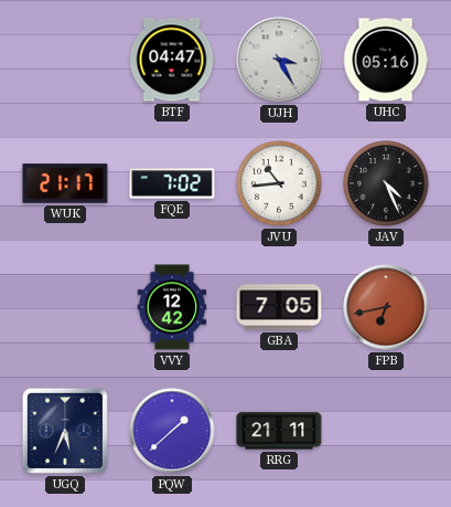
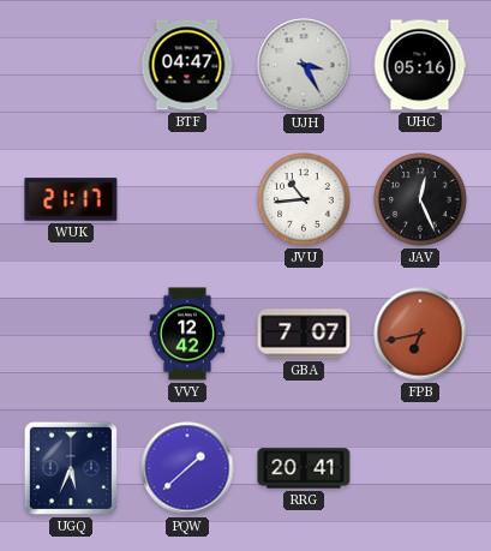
FQE: 7:02 -> none
JAV: 4:26 -> 12:26
GBA: 7:05 -> 7:07
RRG: 21:11 -> 20:41
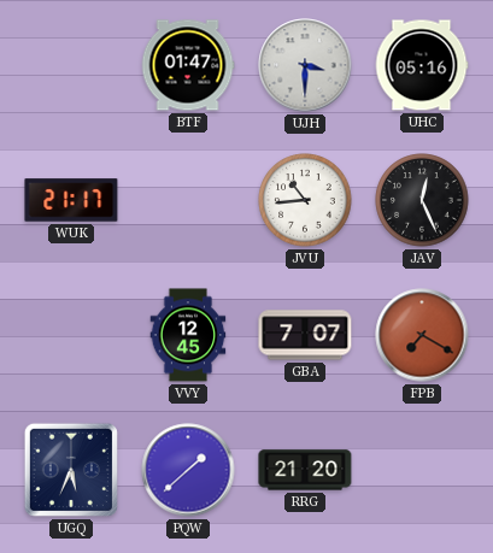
BTF: 04:47 -> 01:47
UJH: 3:25 -> 3:30
VVY: 12:42 -> 12:45
FPB: 6:43 -> 7:20
RRG: 20:41 -> 21:20
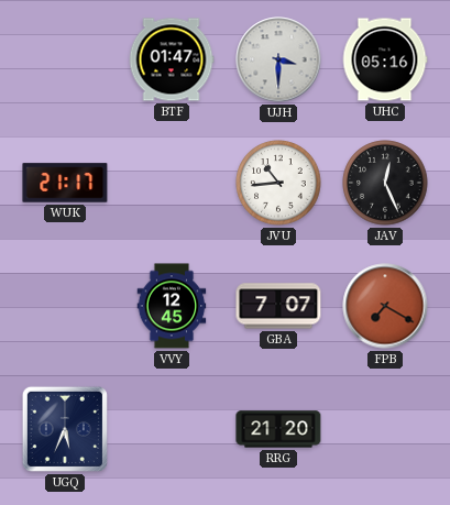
PQW: 1:38 -> none
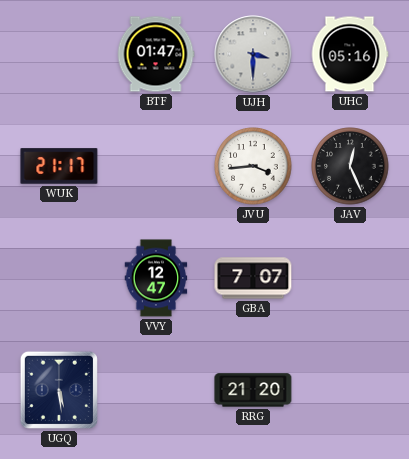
JVU: 10:44 -> 3:44
VVY: 12:45 -> 12:47
FPB: 7:20 -> none
UGQ: 5:34 -> 5:29
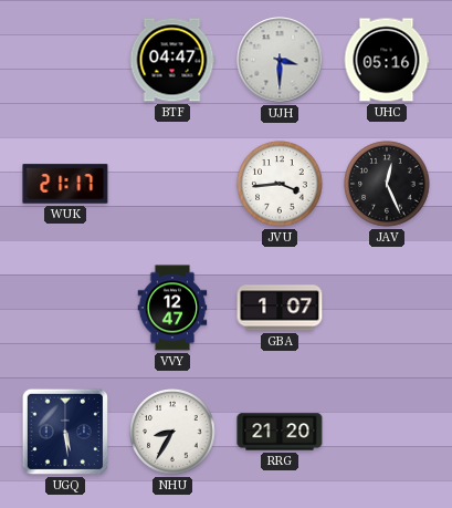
BTF: 01:47 -> 04:47
GBA: 7:07 -> 1:07
NHU: none -> 8:35
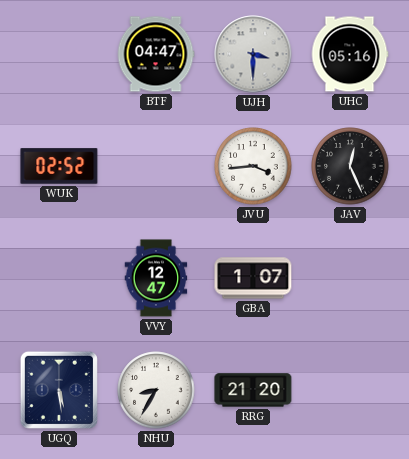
WUK: 21:17 -> 02:52
